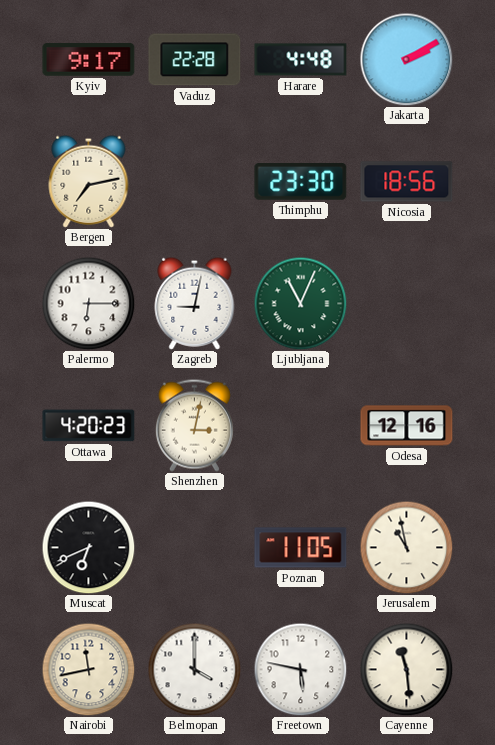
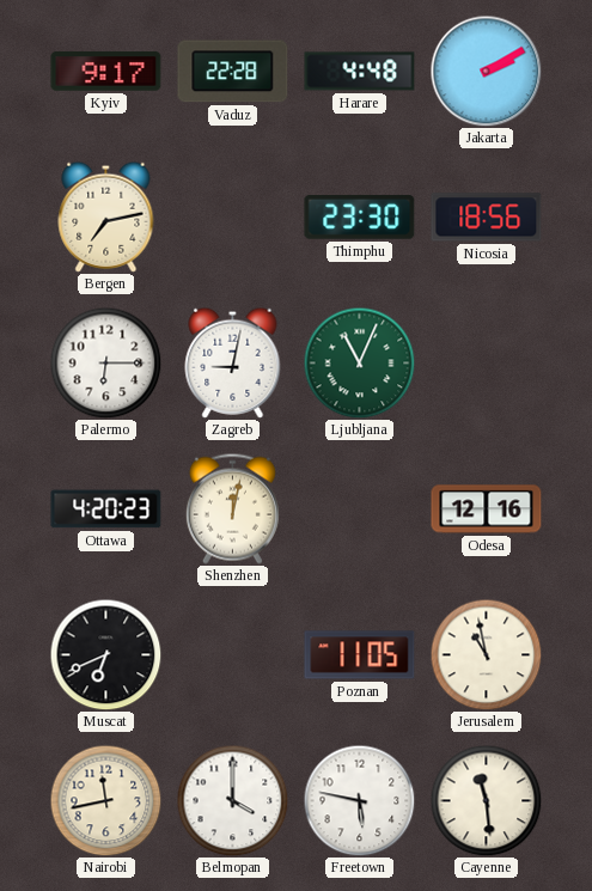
Shenzhen: 3:02 -> 12:02
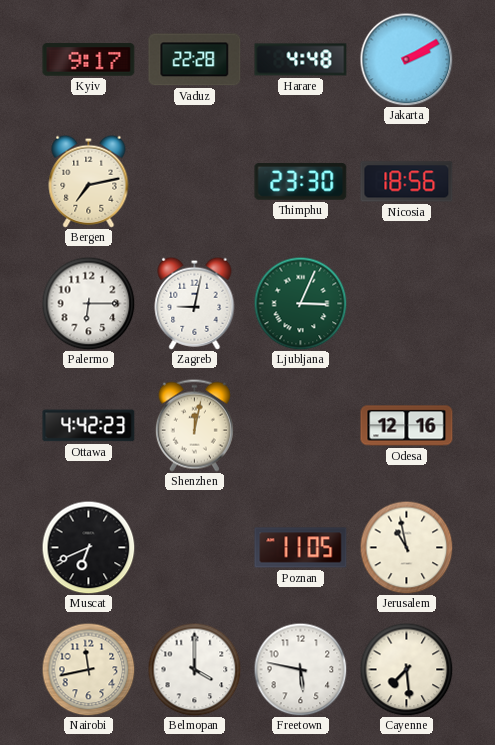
Ljubljana: 11:04 -> 3:04
Ottawa: 4:20 -> 4:42
Cayenne: 11:29 -> 7:29
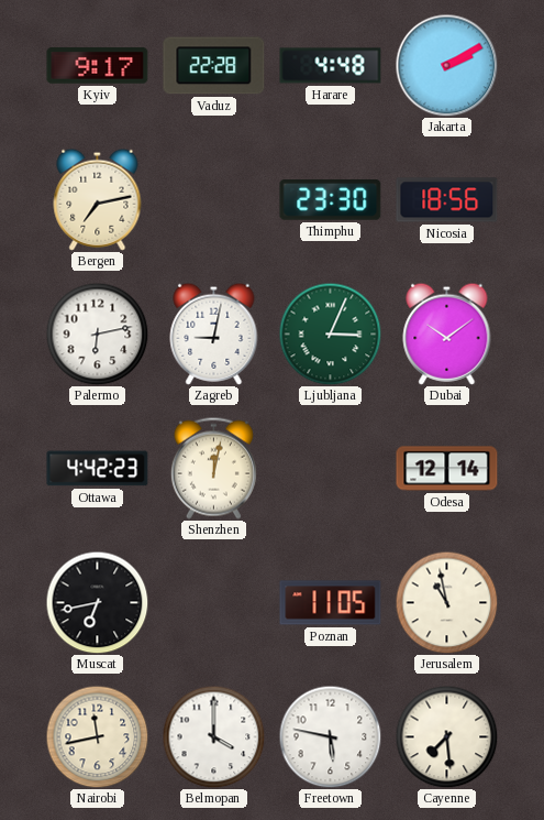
Palermo: 6:15 -> 6:13
Dubai: none -> 10:09
Odesa: 12:16 -> 12:14
Muscat: 6:41 -> 6:43
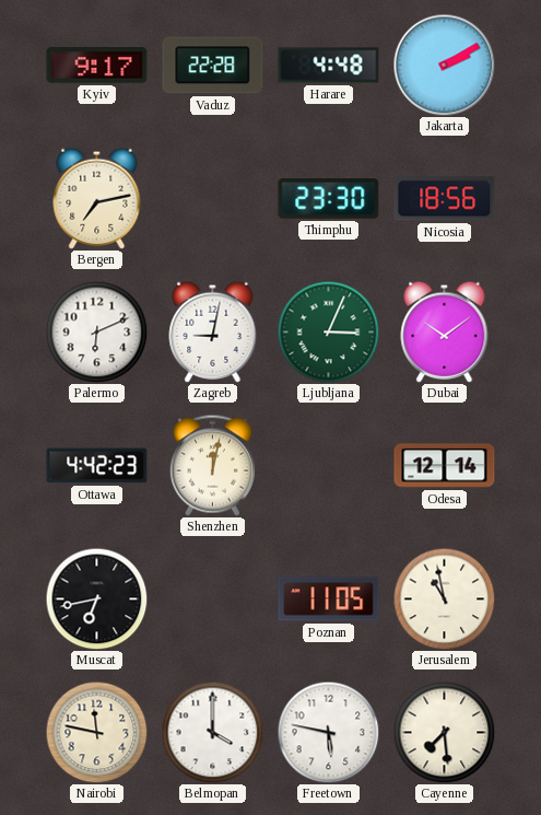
Palermo: 6:13 -> 6:11
Nairobi: 11:43 -> 11:47
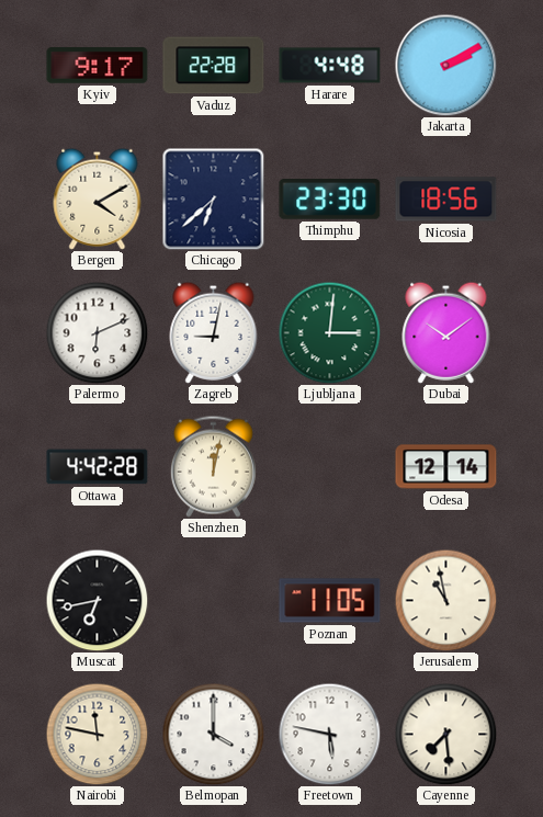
Bergen: 7:13 -> 4:10
Chicago: none -> 6:38
Ljubljana: 3:04 -> 3:01
Ottawa: 4:42:23 -> 4:42:28
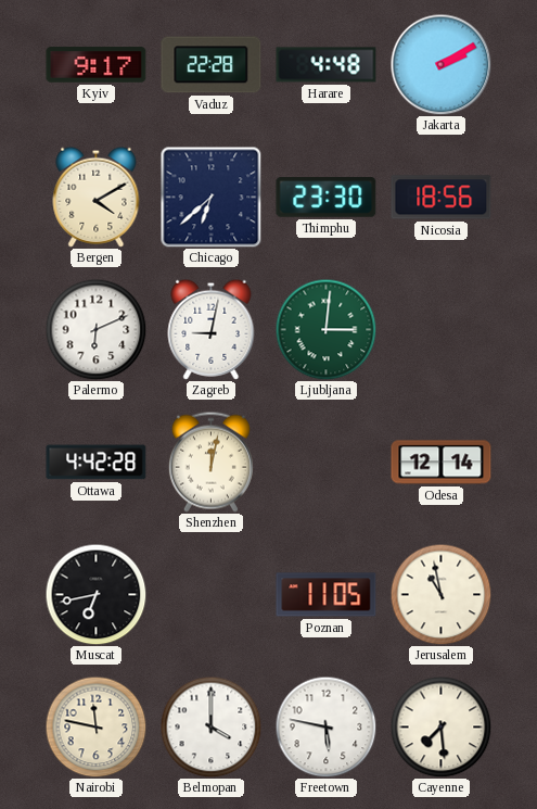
Dubai: 10:09 -> none
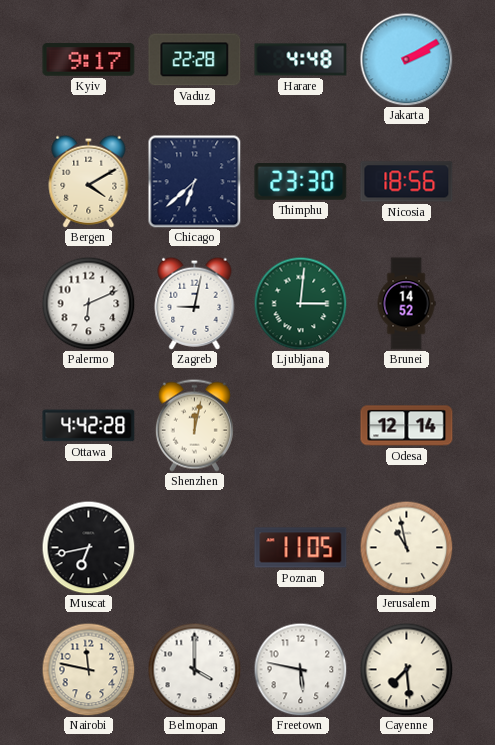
Brunei: none -> 14:52
